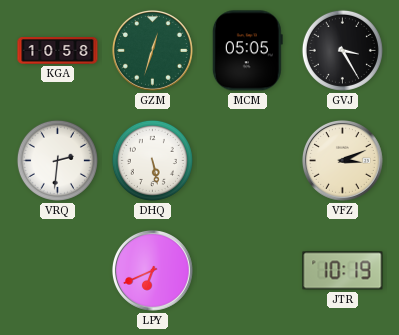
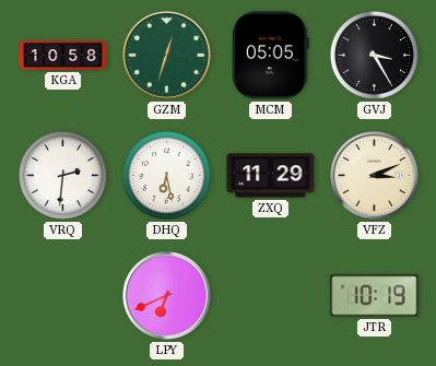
DHQ: 5:28 -> 6:28
ZXQ: none -> 11:29
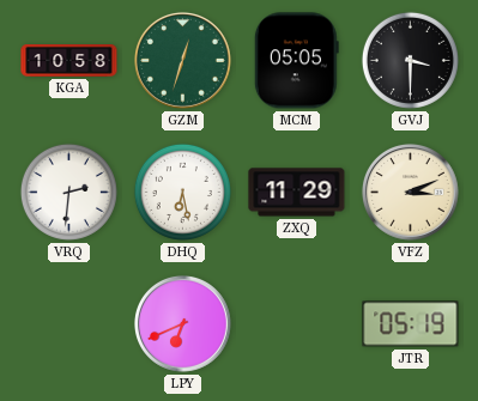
GVJ: 3:25 -> 3:30
JTR: 10:19 -> 05:19
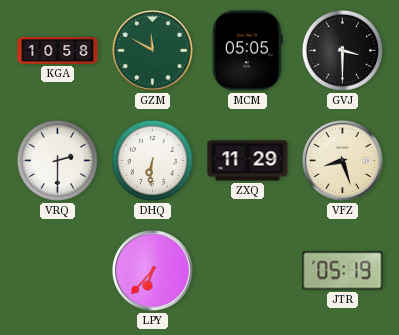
GZM: 12:33 -> 11:50
VRQ: 2:31 -> 2:30
DHQ: 6:28 -> 6:31
VFZ: 3:11 -> 8:27
LPY: 6:41 -> 6:37
